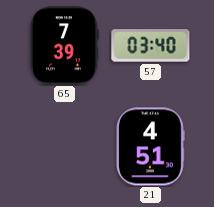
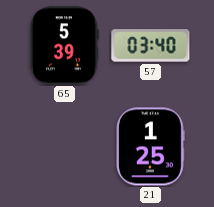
65: 7:39 -> 5:39
21: 4:51 -> 1:25
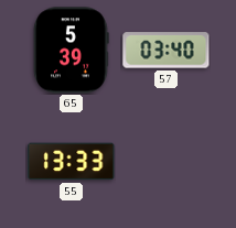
55: none -> 13:33
21: 1:25 -> none
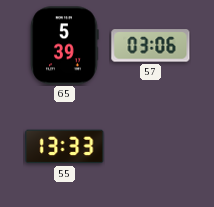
57: 03:40 -> 03:06
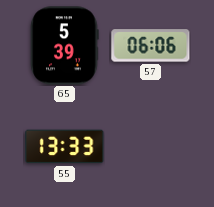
57: 03:06 -> 06:06
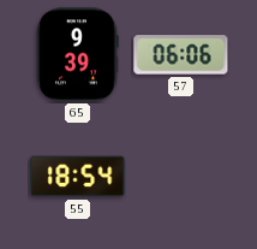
65: 5:39 -> 9:39
55: 13:33 -> 18:54
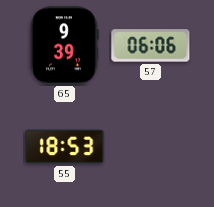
55: 18:54 -> 18:53
